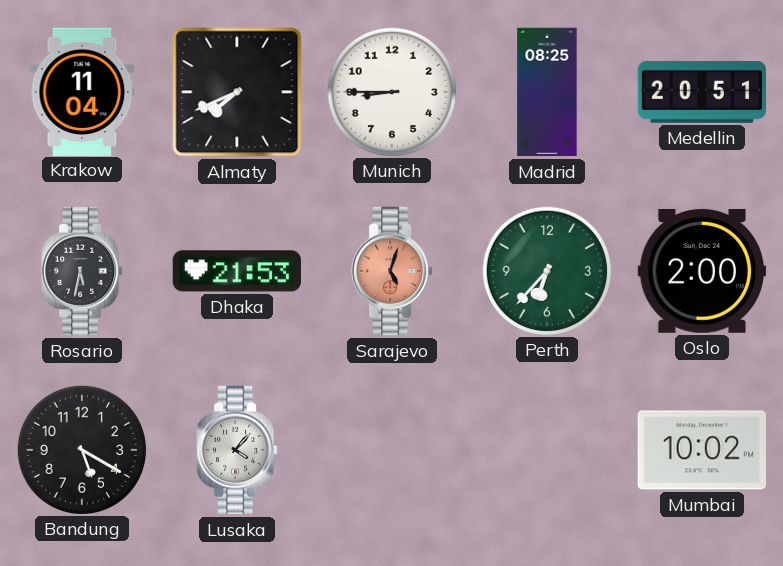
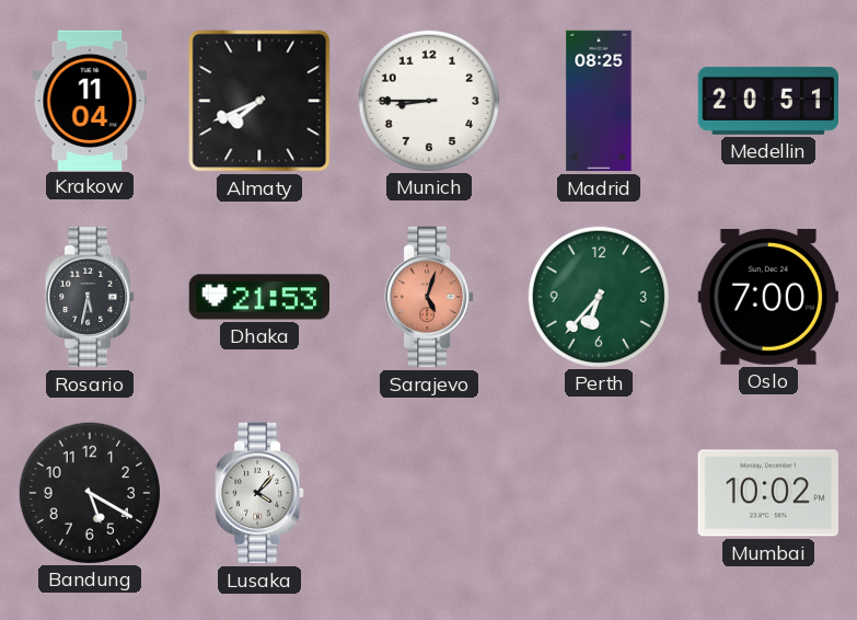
Oslo: 2:00 -> 7:00
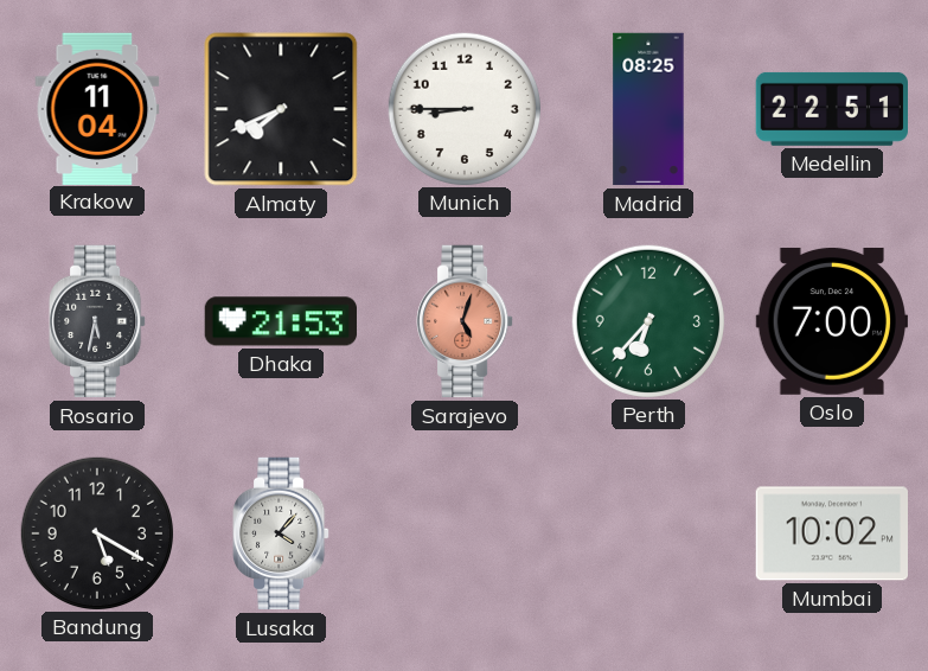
Medellin: 20:51 -> 22:51
